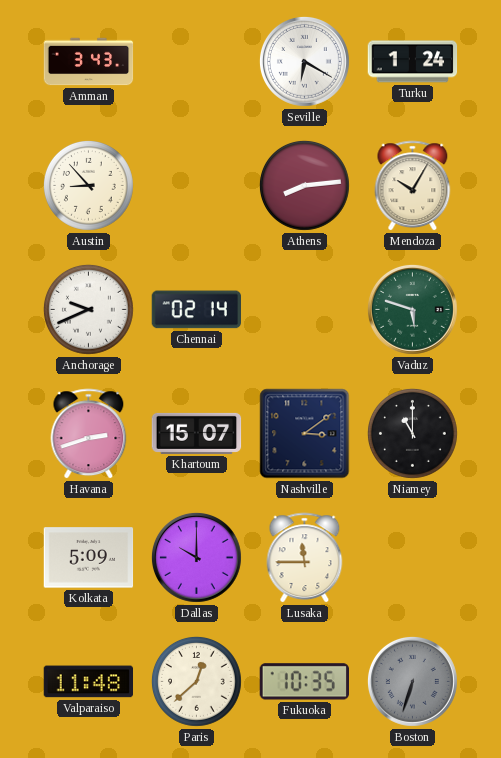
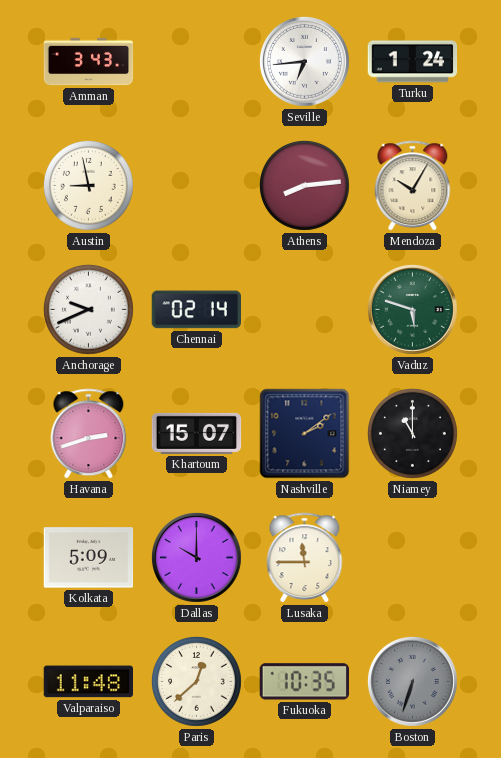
Seville: 6:20 -> 6:44
Austin: 8:53 -> 8:58
Nashville: 3:09 -> 2:09
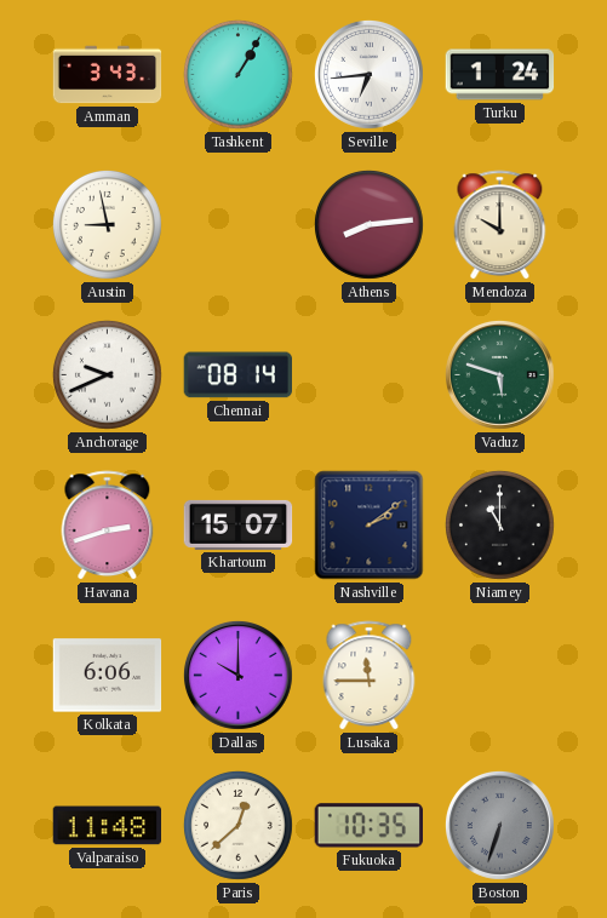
Tashkent: none -> 1:05
Mendoza: 10:05 -> 10:00
Chennai: 02:14 -> 08:14
Kolkata: 5:09 -> 6:06
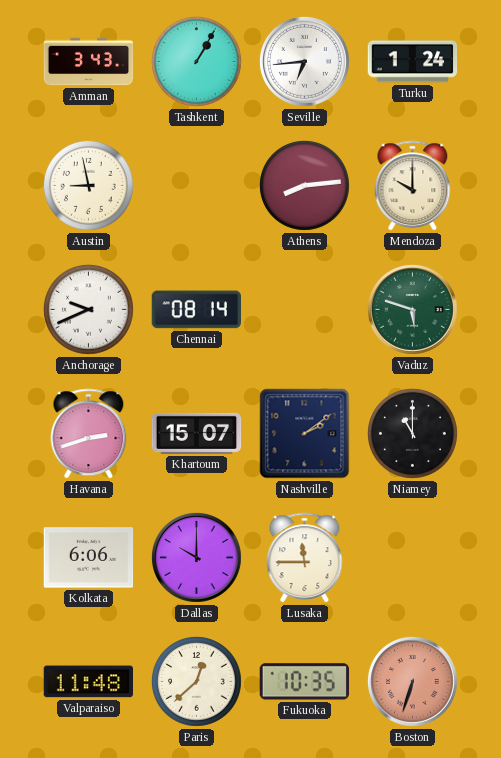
Boston dial: grey -> salmon
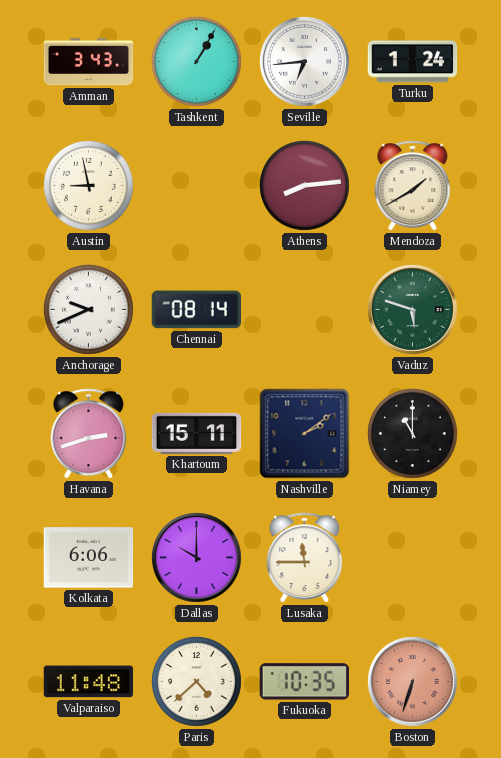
Mendoza: 10:00 -> 1:40
Khartoum: 15:07 -> 15:11
Paris: 12:38 -> 4:38
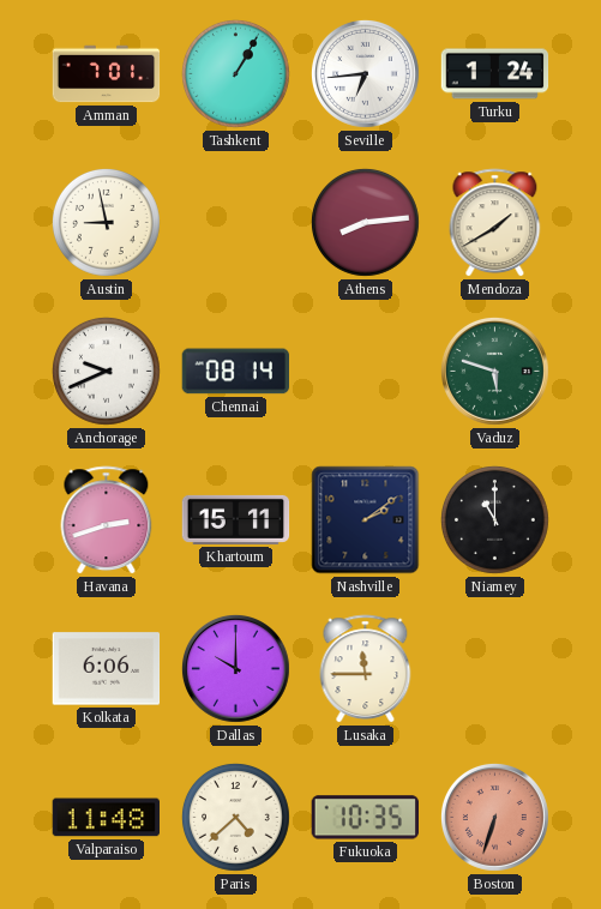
Amman: 3:43 -> 7:01
